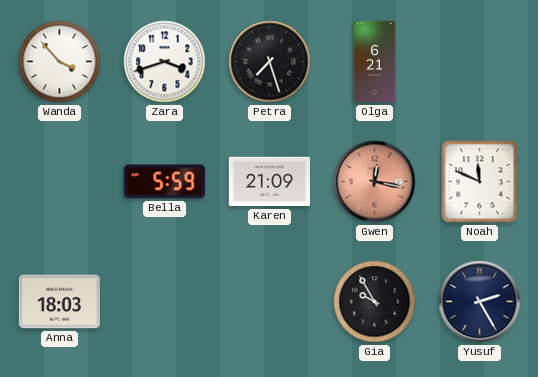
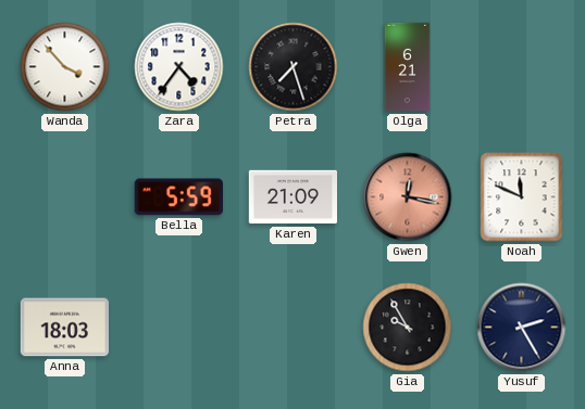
Zara: 3:42 -> 4:36
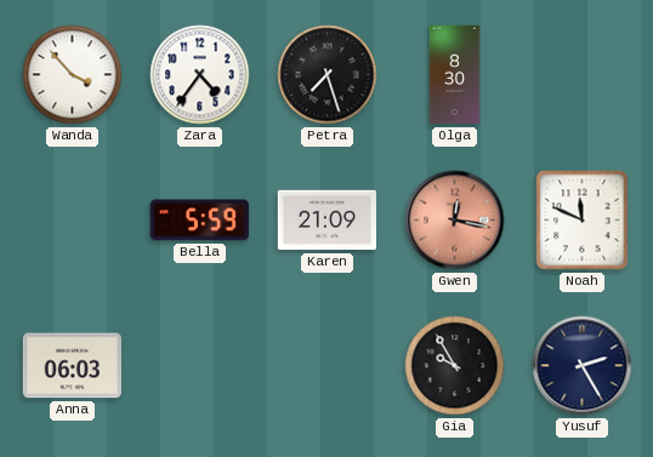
Olga: 6:21 -> 8:30
Anna: 18:03 -> 06:03
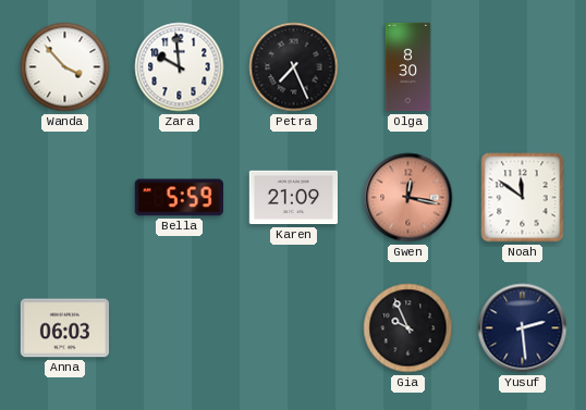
Zara: 4:36 -> 9:59
Petra: 7:27 -> 7:26
Noah: 11:49 -> 11:51
Gia: 9:55 -> 9:56
Yusuf: 2:25 -> 2:29
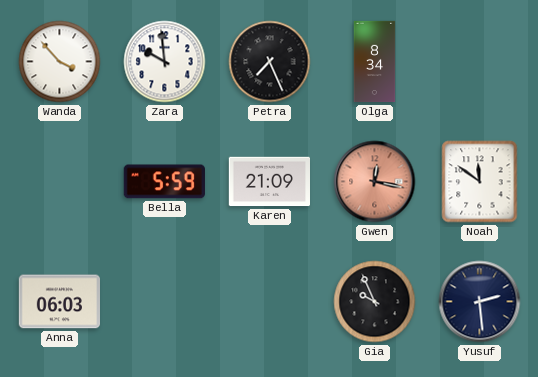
Olga: 8:30 -> 8:34
